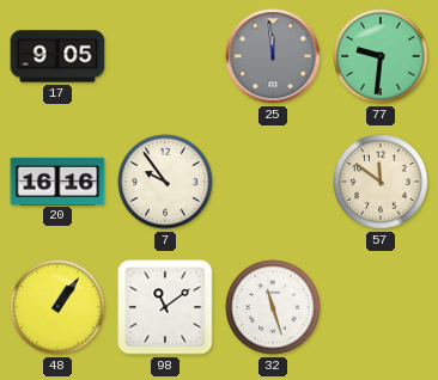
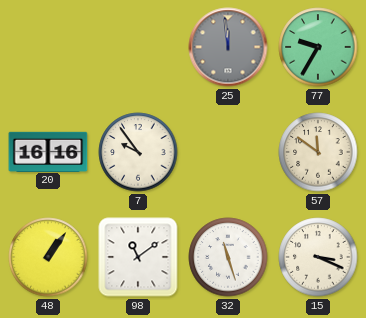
17: 9:05 -> none
77: 9:31 -> 9:35
15: none -> 3:19
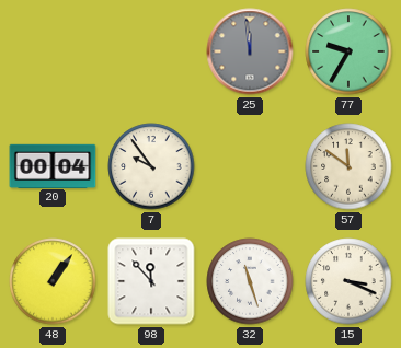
20: 16:16 -> 00:04
98: 11:09 -> 11:53
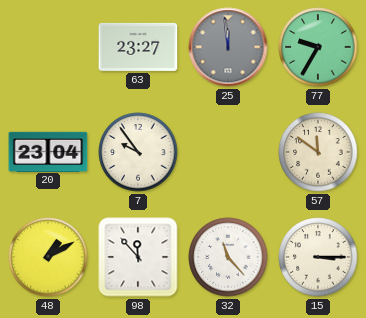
63: none -> 23:27
20: 00:04 -> 23:04
48: 1:06 -> 1:10
32: 11:27 -> 11:23
15: 3:19 -> 3:15
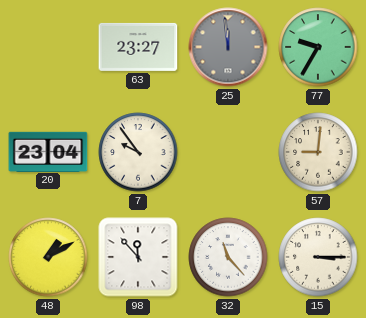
57: 11:51 -> 9:01
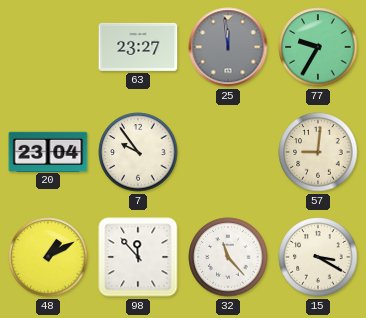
15: 3:15 -> 3:20
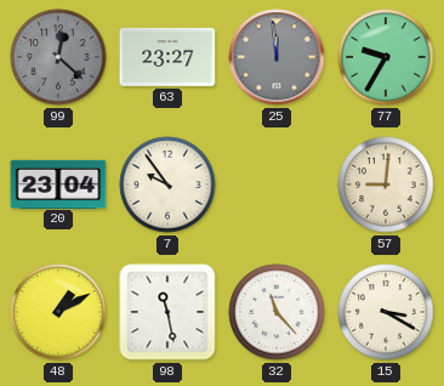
99: none -> 12:22
98: 11:53 -> 11:28
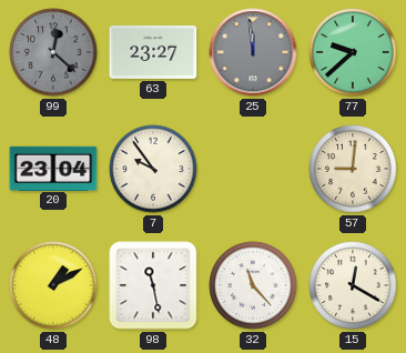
77: 9:35 -> 9:38
15: 3:20 -> 12:20
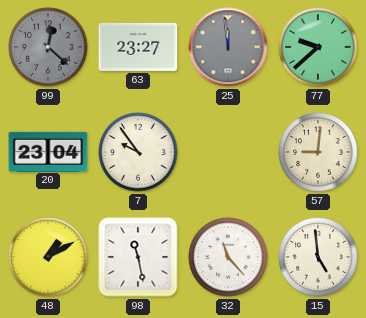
15: 12:20 -> 4:59
